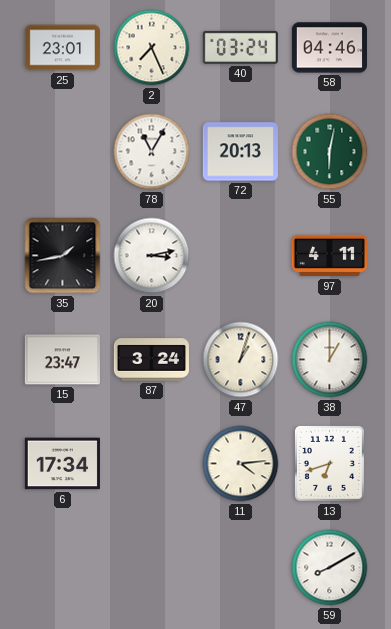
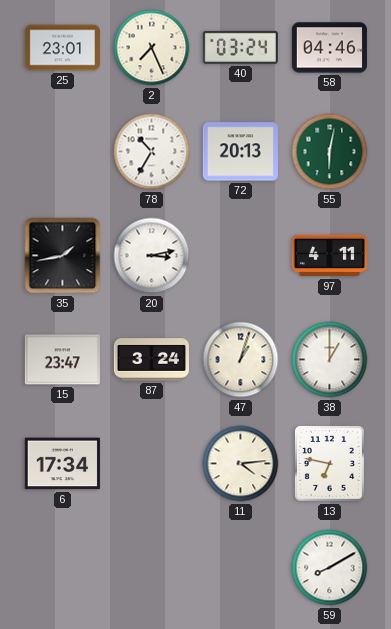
78: 11:05 -> 10:35
13: 6:42 -> 6:47
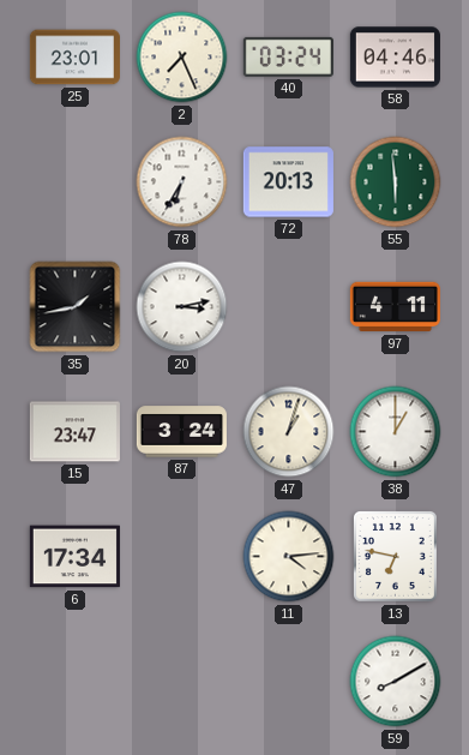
78: 10:35 -> 6:35
55: 6:02 -> 5:59
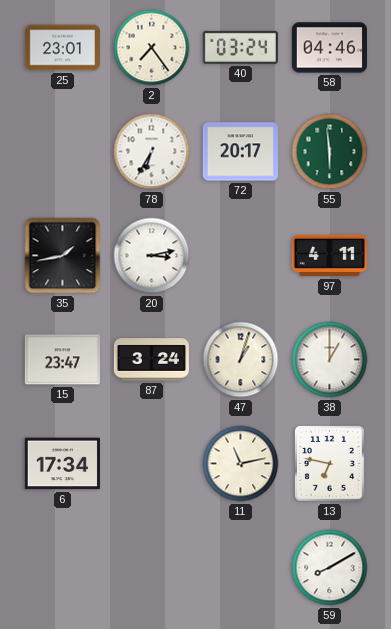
2: 7:26 -> 7:24
72: 20:13 -> 20:17
11: 4:14 -> 11:13
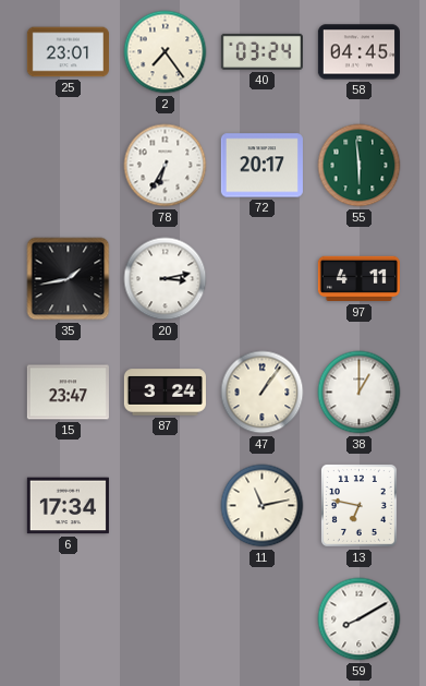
58: 04:46 -> 04:45
47: 1:03 -> 1:06
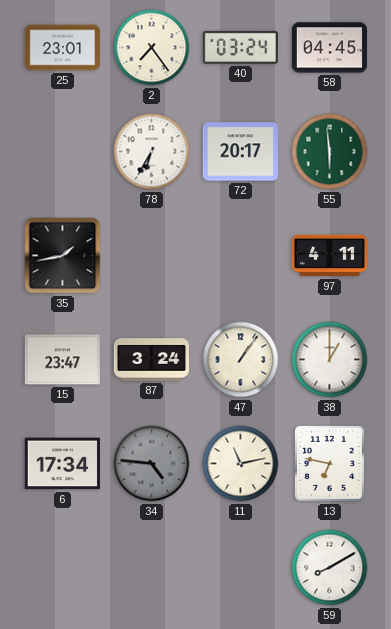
20: 3:13 -> none
34: none -> 4:46
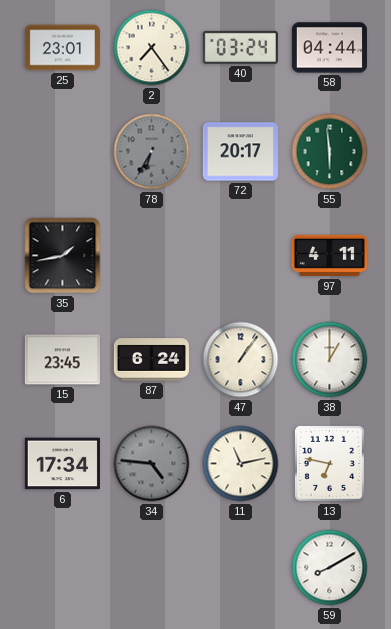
58: 04:45 -> 04:44
78 dial: white -> grey
15: 23:47 -> 23:45
87: 3:24 -> 6:24
